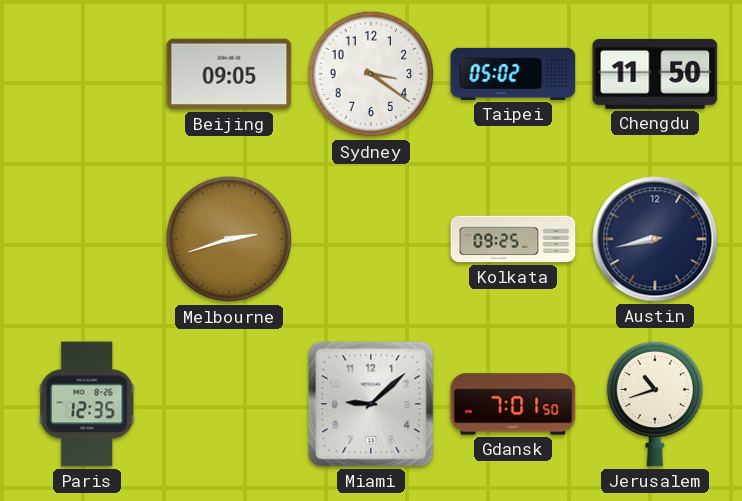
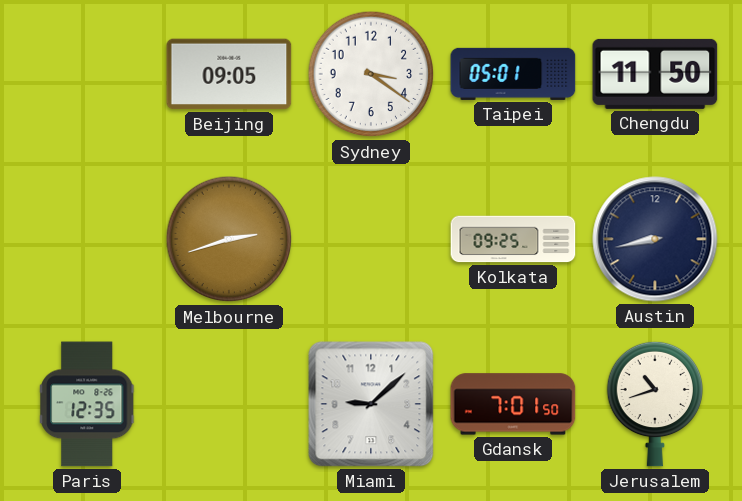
Taipei: 05:02 -> 05:01
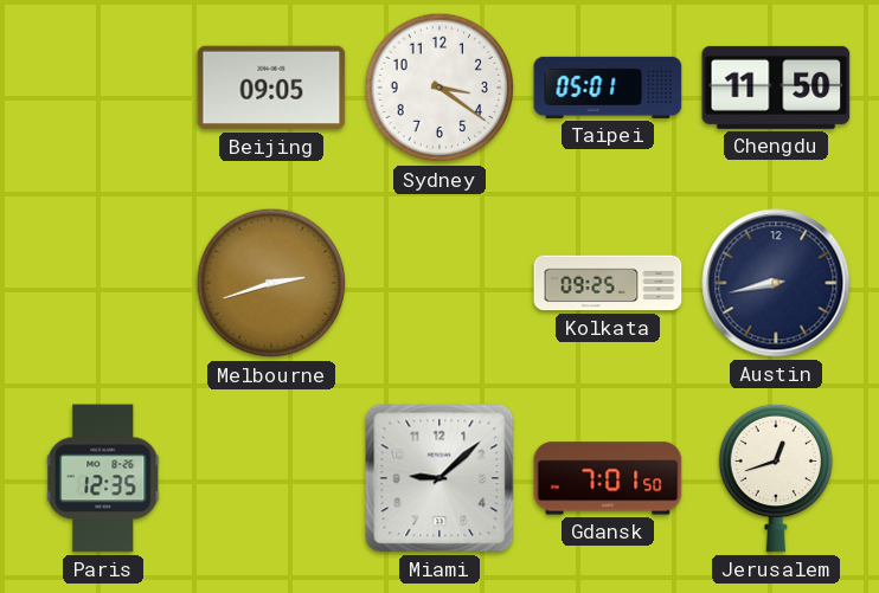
Jerusalem: 10:42 -> 12:42
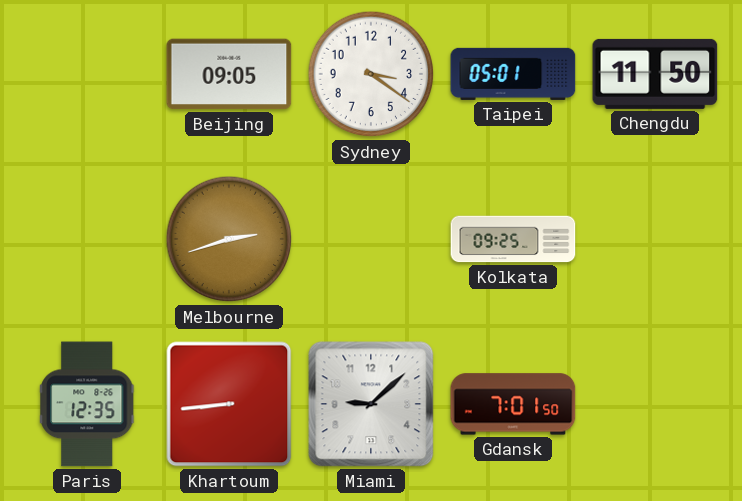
Austin: 8:43 -> none
Khartoum: none -> 8:44
Jerusalem: 12:42 -> none
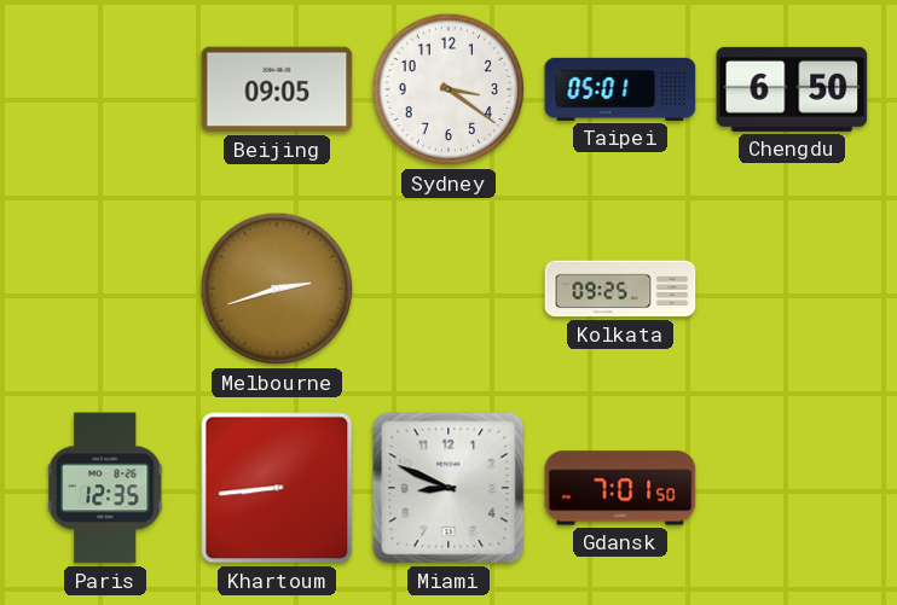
Chengdu: 11:50 -> 6:50
Miami: 9:08 -> 8:49
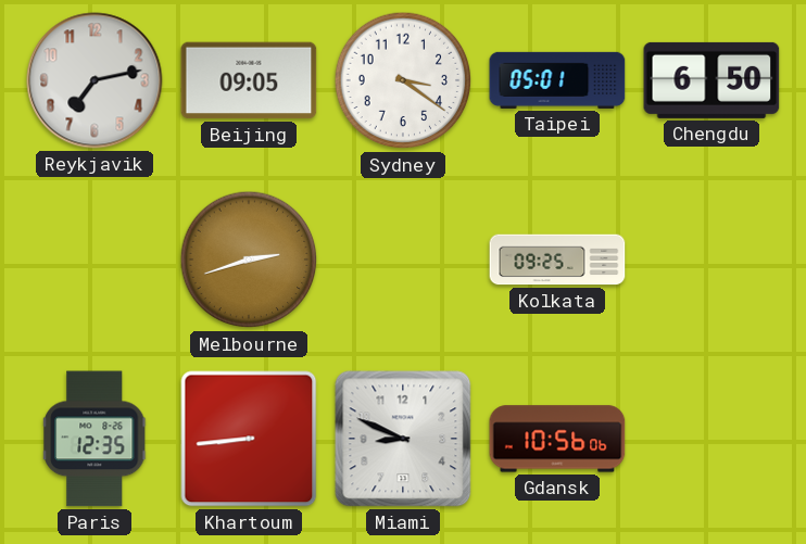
Reykjavik: none -> 7:13
Gdansk: 7:01 -> 10:56
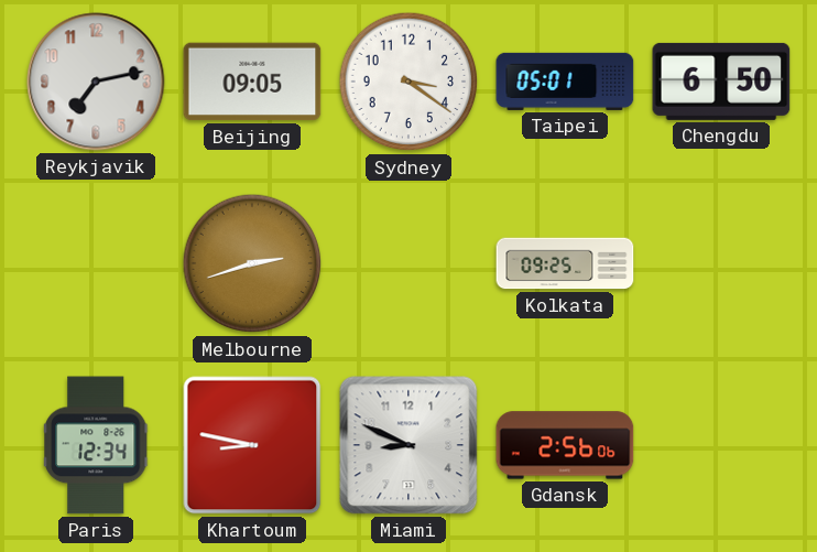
Paris: 12:35 -> 12:34
Khartoum: 8:44 -> 8:47
Gdansk: 10:56 -> 2:56
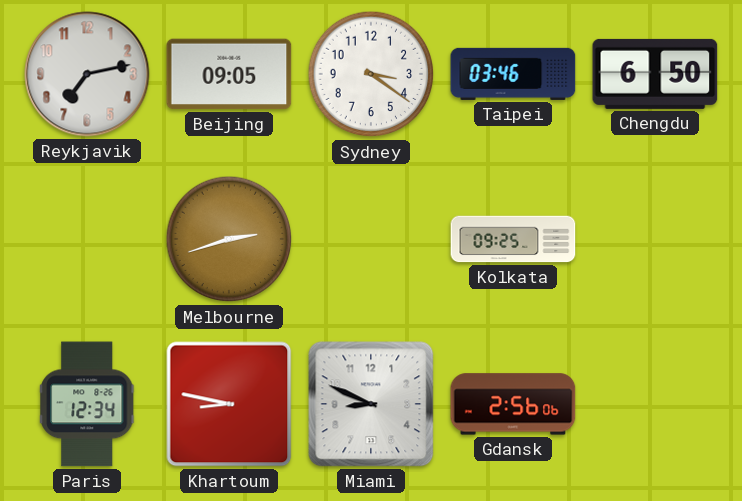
Taipei: 05:01 -> 03:46
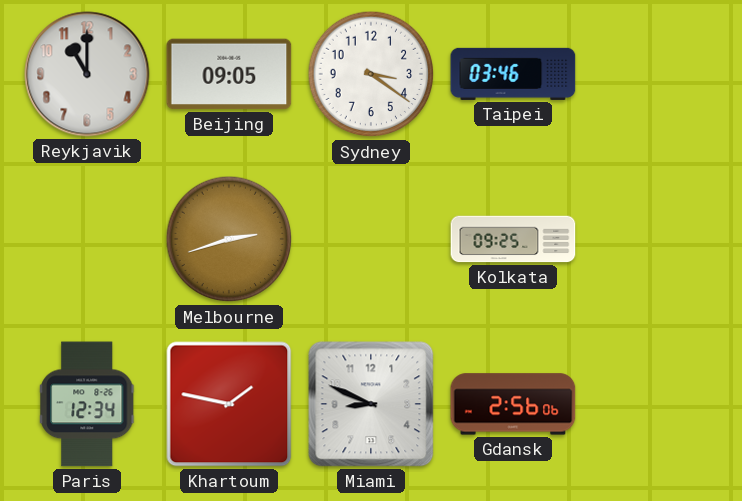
Reykjavik: 7:13 -> 11:00
Chengdu: 6:50 -> none
Khartoum: 8:47 -> 1:47
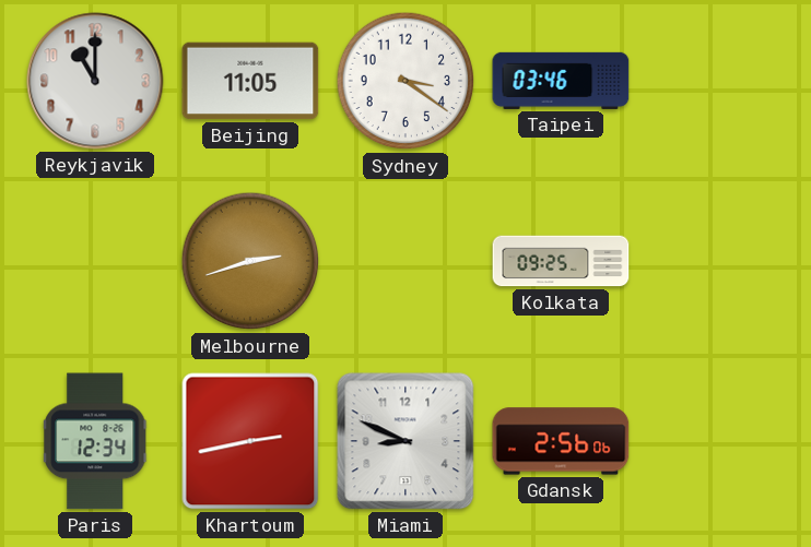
Beijing: 09:05 -> 11:05
Khartoum: 1:47 -> 2:43
